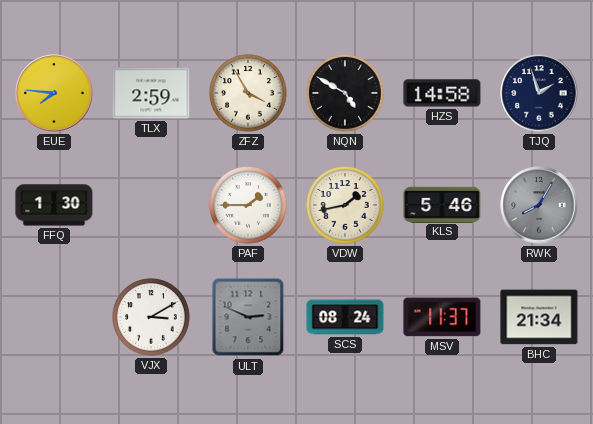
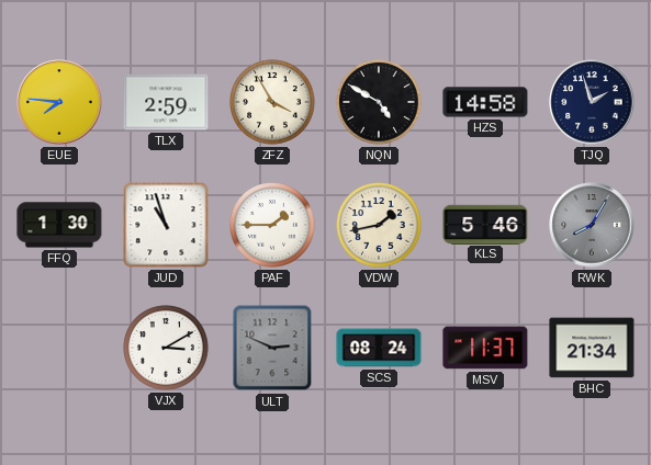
JUD: none -> 10:57
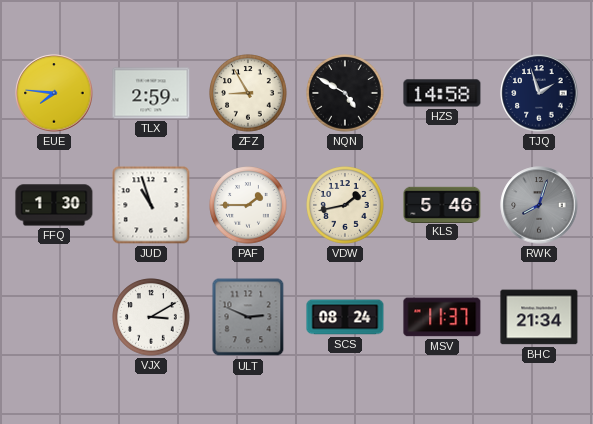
ZFZ: 3:55 -> 8:55
RWK: 8:05 -> 8:03
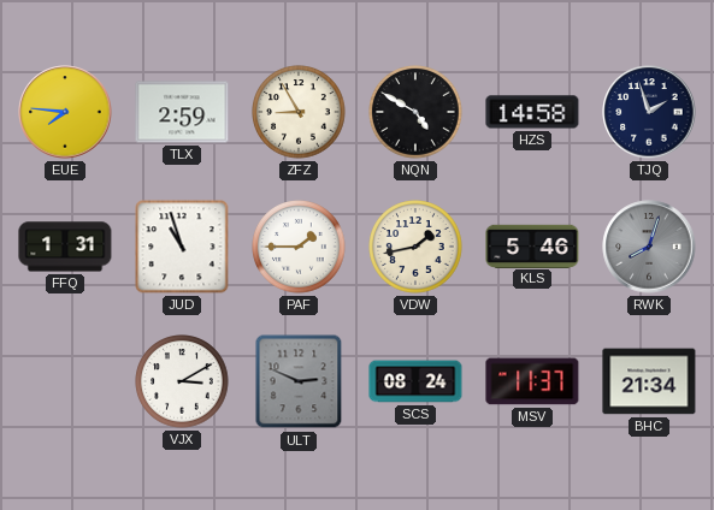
FFQ: 1:30 -> 1:31
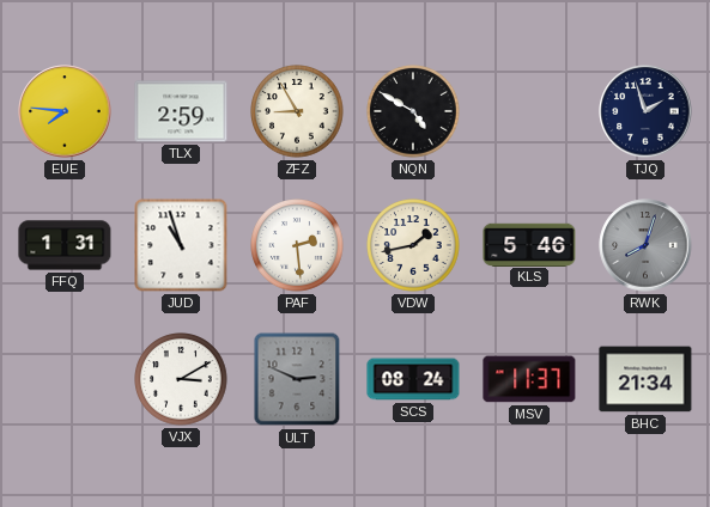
HZS: 14:58 -> none
PAF: 1:45 -> 2:29
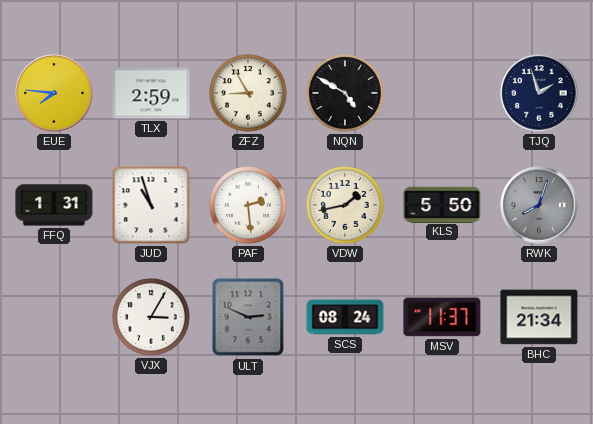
KLS: 5:46 -> 5:50
VJX: 3:10 -> 3:05
